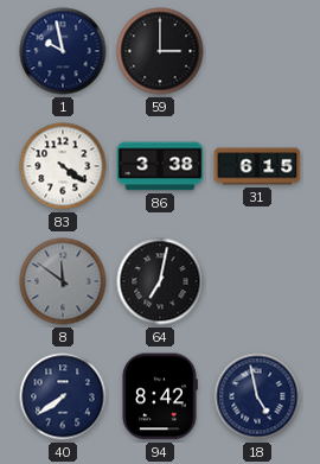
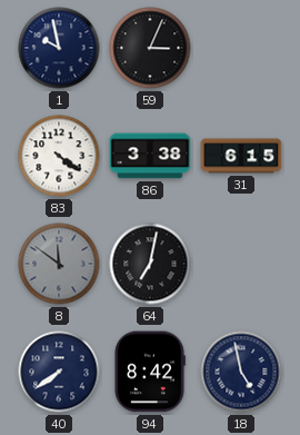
59: 3:00 -> 3:04
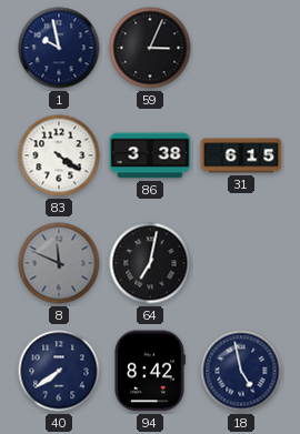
8: 11:51 -> 11:49
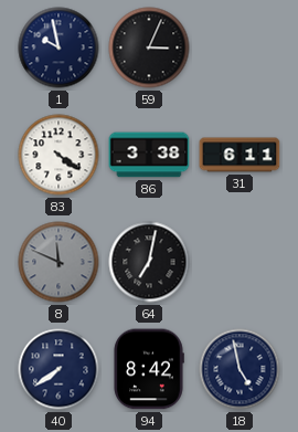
31: 6:15 -> 6:11
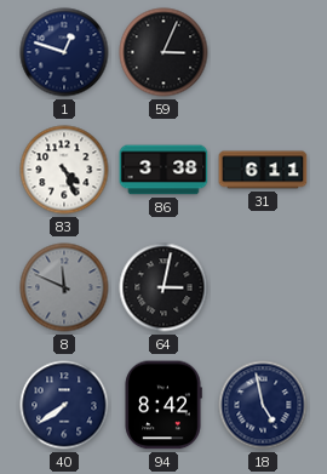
1: 9:58 -> 12:48
83: 4:21 -> 4:26
64: 7:02 -> 3:02
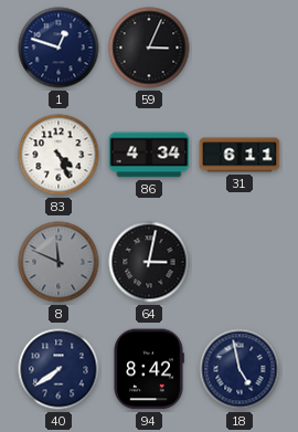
86: 3:38 -> 4:34
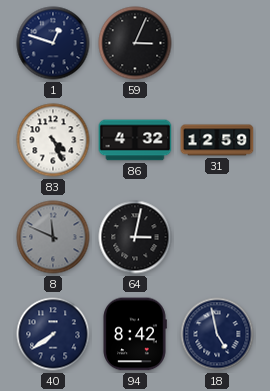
86: 4:34 -> 4:32
31: 6:11 -> 12:59
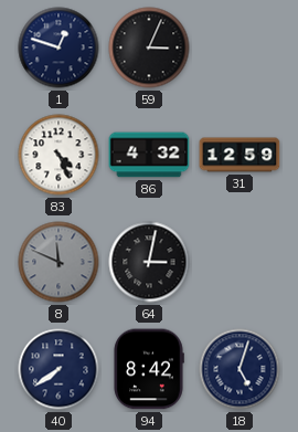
18: 4:58 -> 5:03
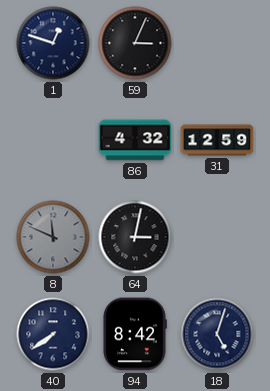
83: 4:26 -> none
